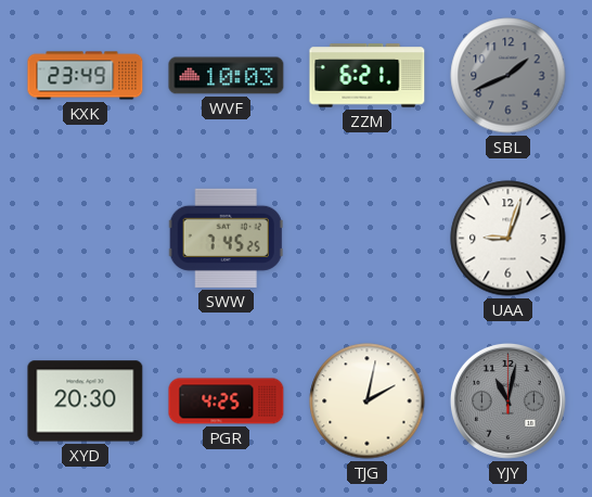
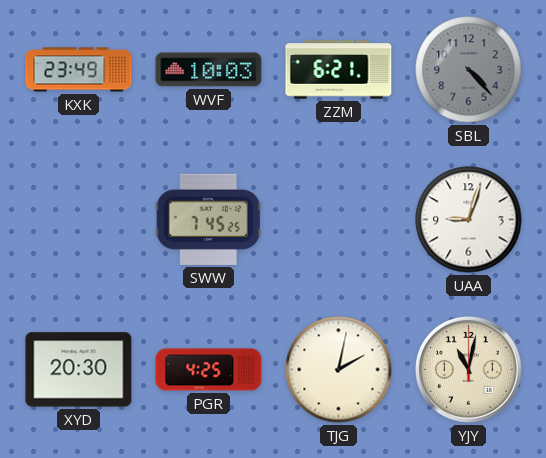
SBL: 1:41 -> 4:23
YJY dial: grey -> cream
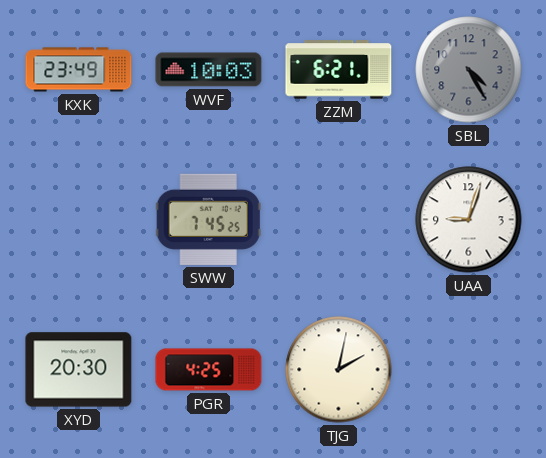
SBL: 4:23 -> 4:25
YJY: 11:02 -> none
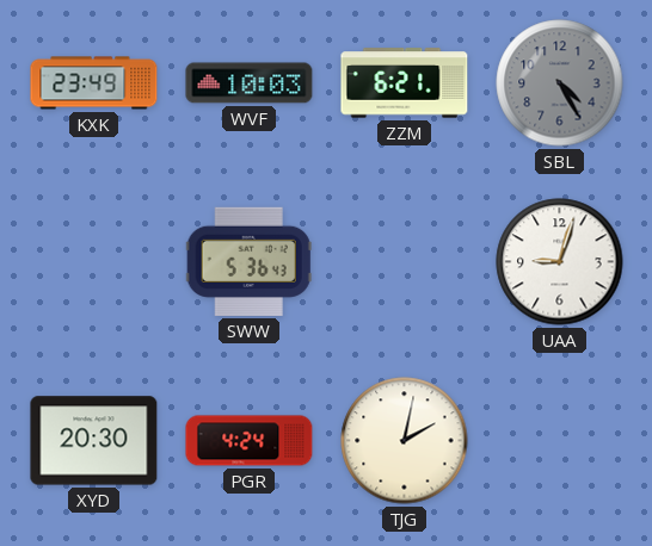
SWW: 7:45 -> 5:36
PGR: 4:25 -> 4:24
